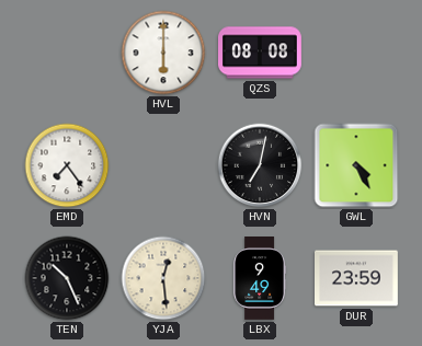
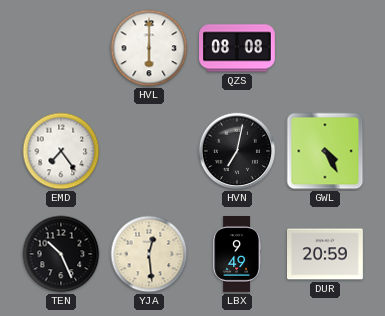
DUR: 23:59 -> 20:59
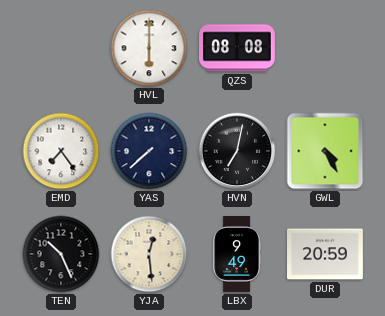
YAS: none -> 7:38
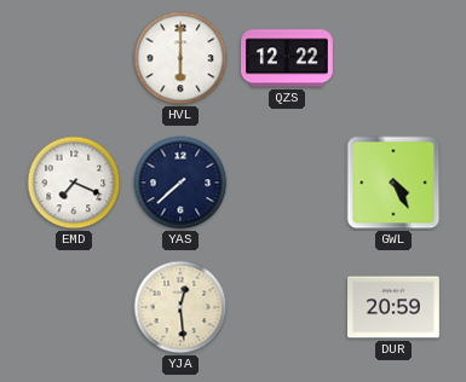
QZS: 08:08 -> 12:22
EMD: 7:24 -> 7:19
HVN: 7:02 -> none
TEN: 10:26 -> none
LBX: 9:49 -> none
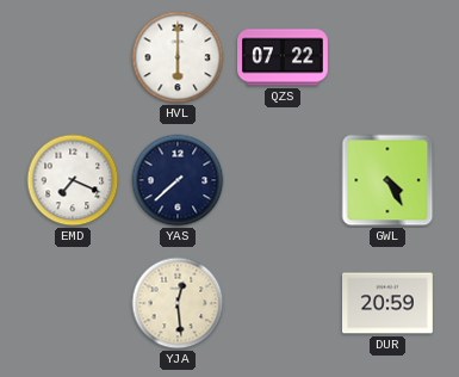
QZS: 12:22 -> 07:22
